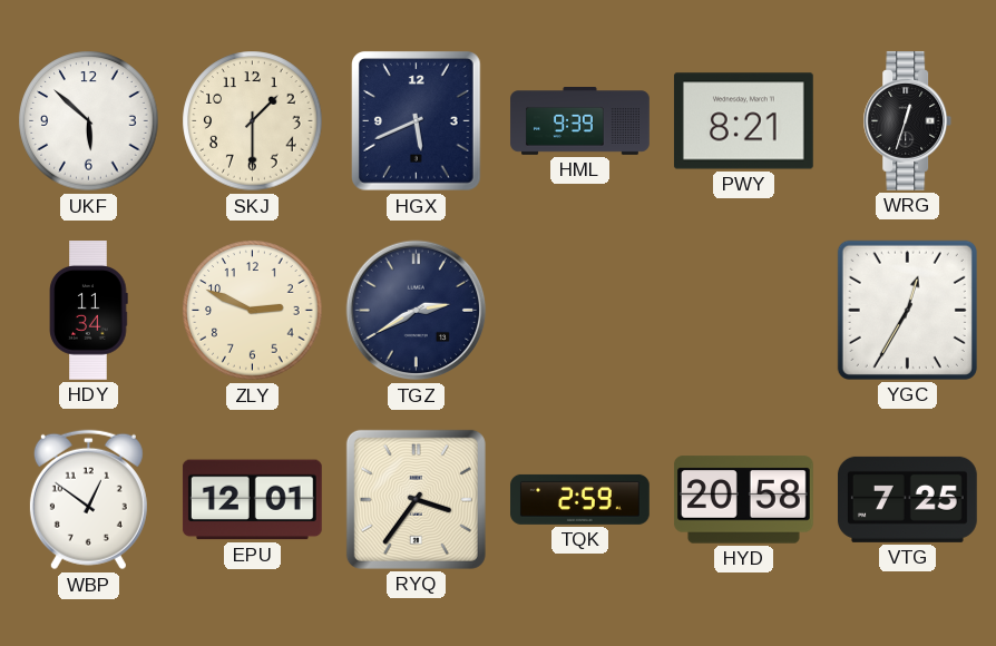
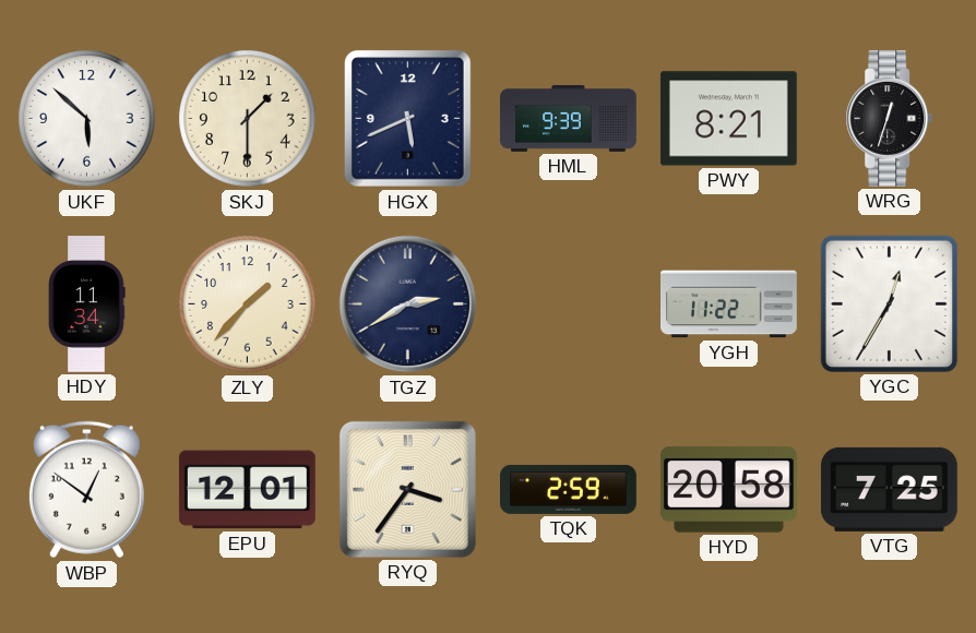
ZLY: 2:49 -> 1:37
YGH: none -> 11:22
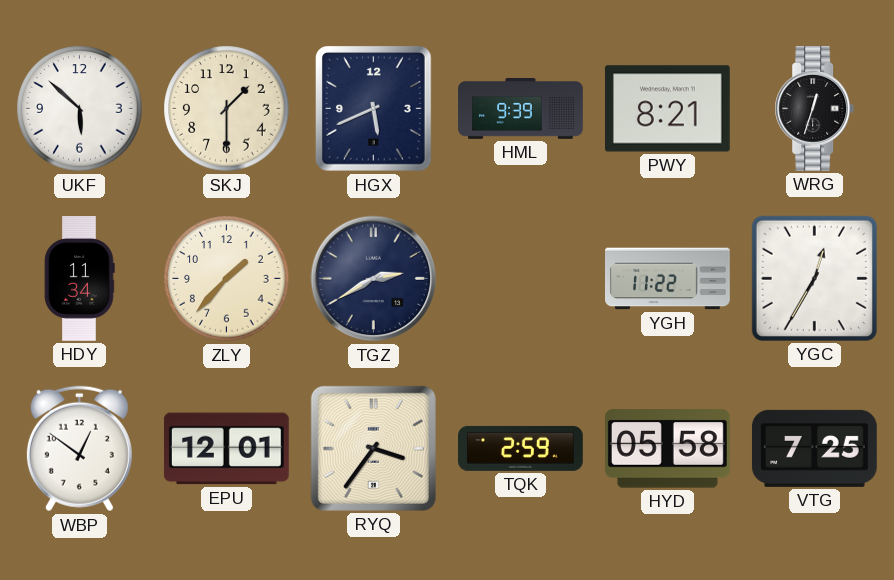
HYD: 20:58 -> 05:58
